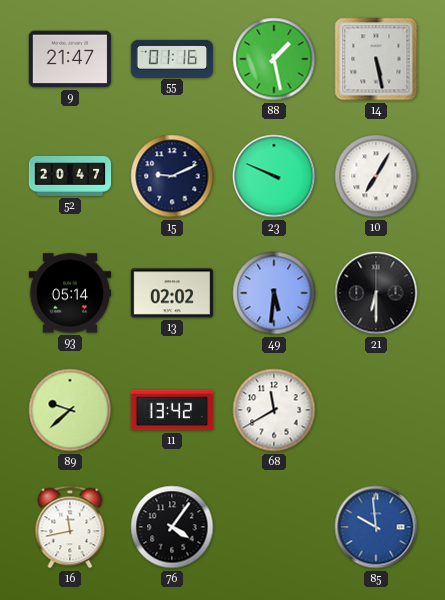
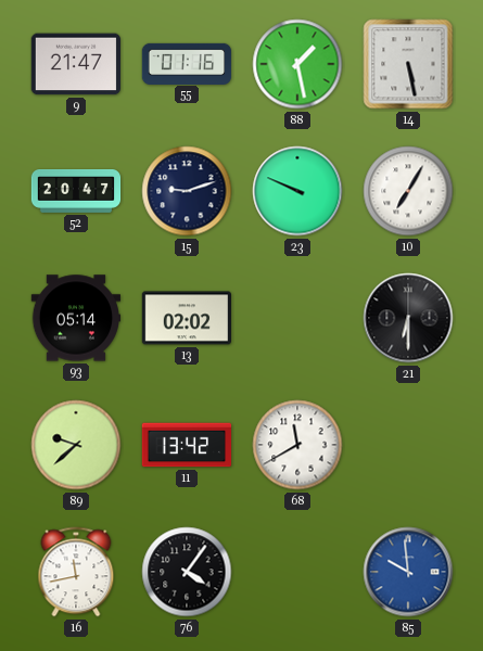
15: 9:11 -> 9:12
49: 5:31 -> none
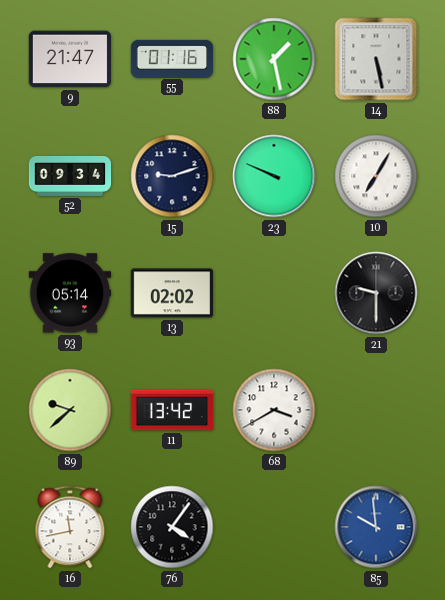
52: 20:47 -> 09:34
21: 6:30 -> 9:30
68: 11:40 -> 3:40
